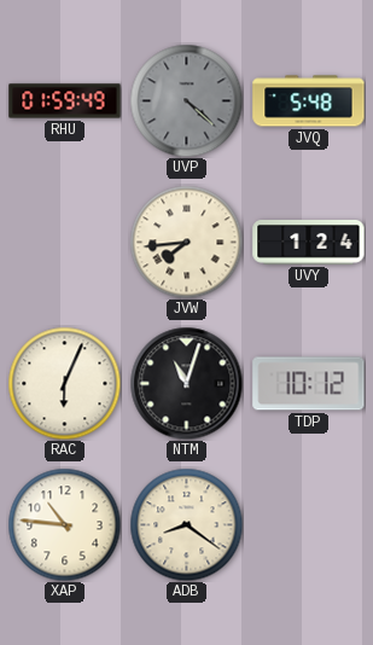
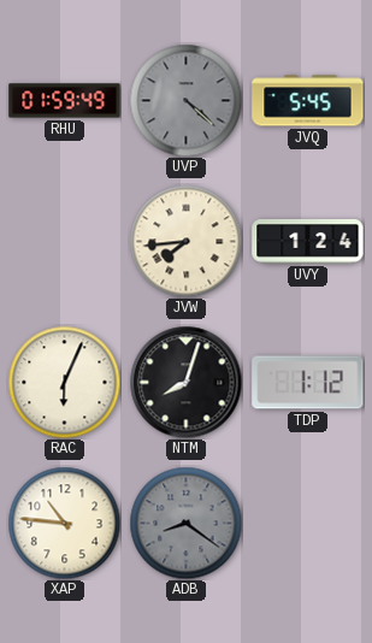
JVQ: 5:48 -> 5:45
NTM: 11:03 -> 8:03
TDP: 10:12 -> 1:12
ADB dial: cream -> grey
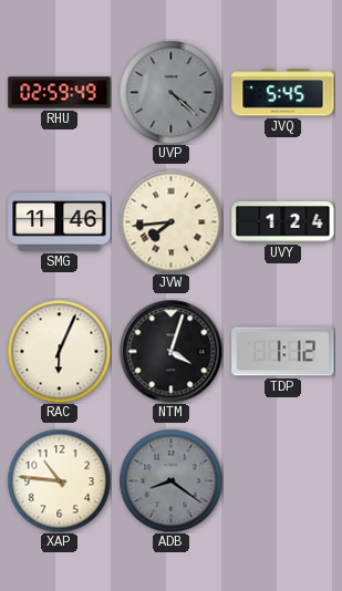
RHU: 01:59 -> 02:59
SMG: none -> 11:46
NTM: 8:03 -> 4:03
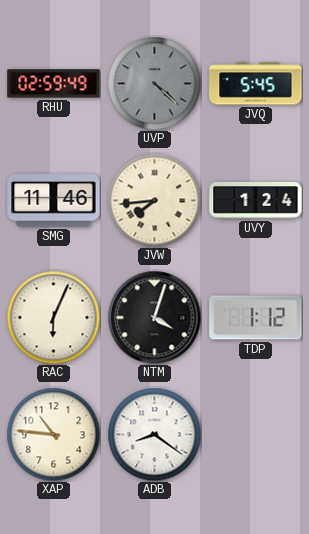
ADB dial: grey -> white
